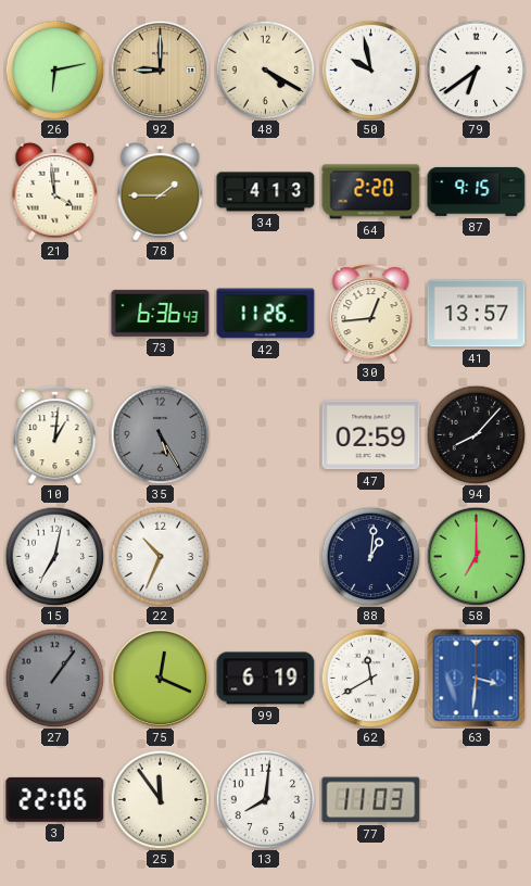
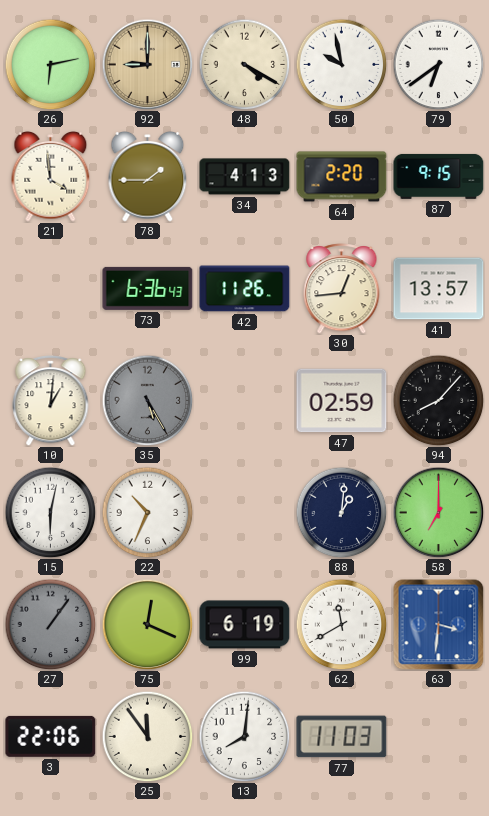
15: 7:02 -> 6:02
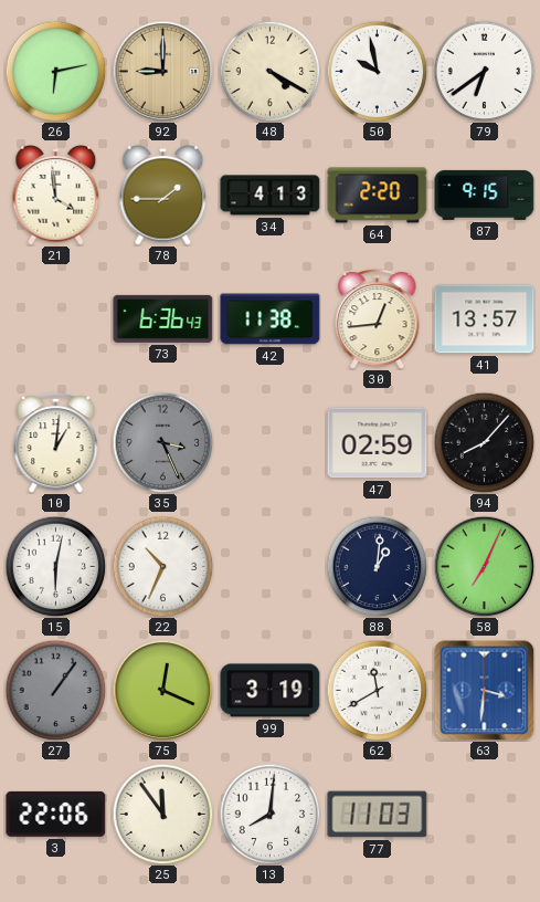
42: 11:26 -> 11:38
35: 5:25 -> 3:26
58: 7:00 -> 7:04
99: 6:19 -> 3:19
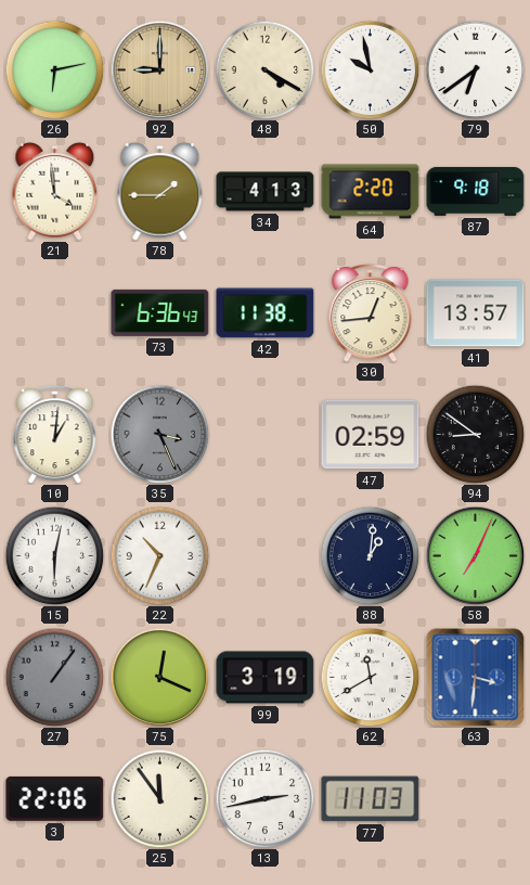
87: 9:15 -> 9:18
94: 8:07 -> 8:51
13: 8:01 -> 2:43
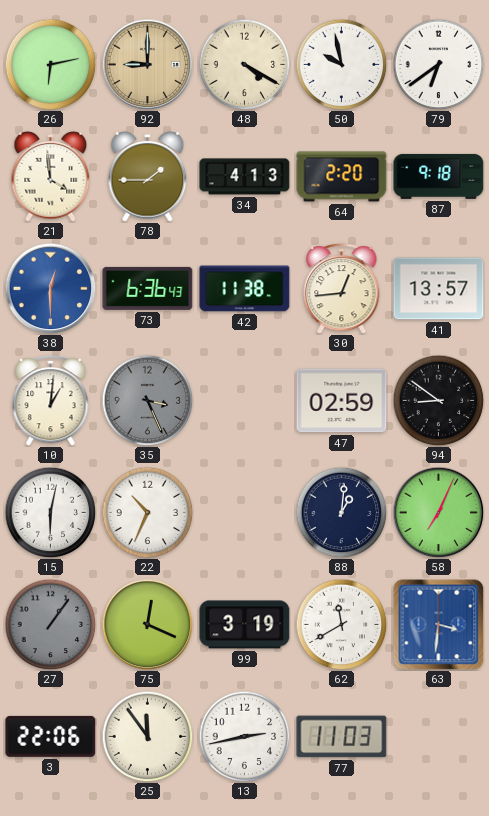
38: none -> 12:30
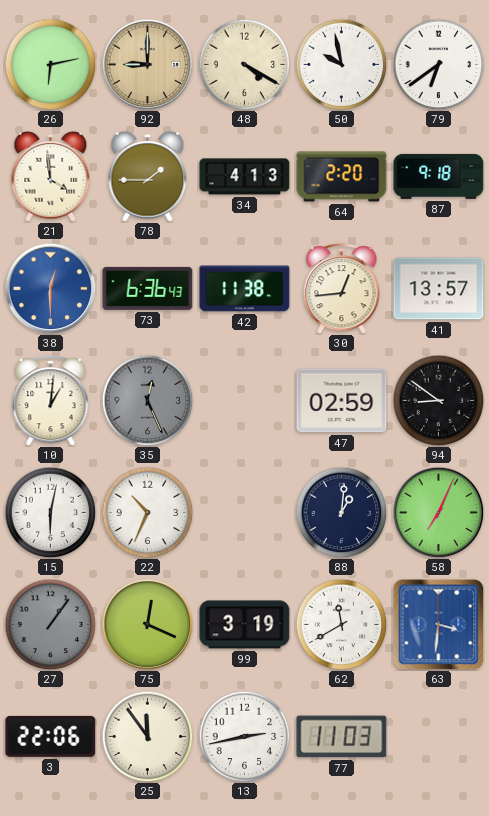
35: 3:26 -> 12:26
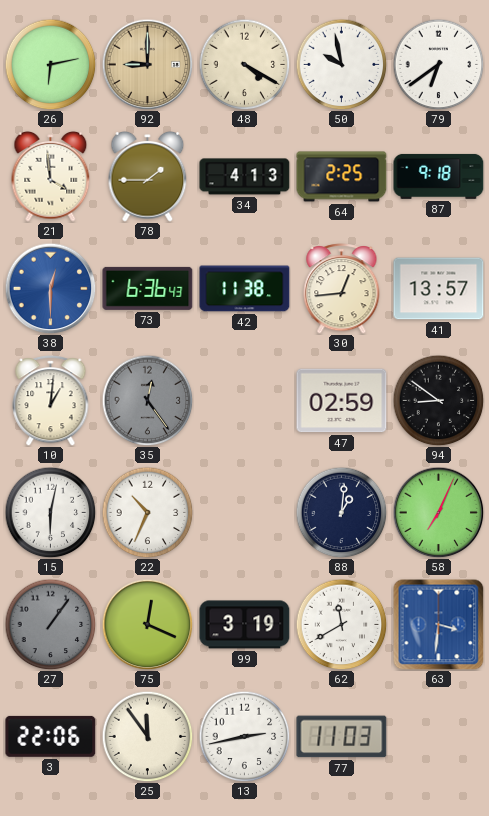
64: 2:20 -> 2:25
35: 12:26 -> 12:24
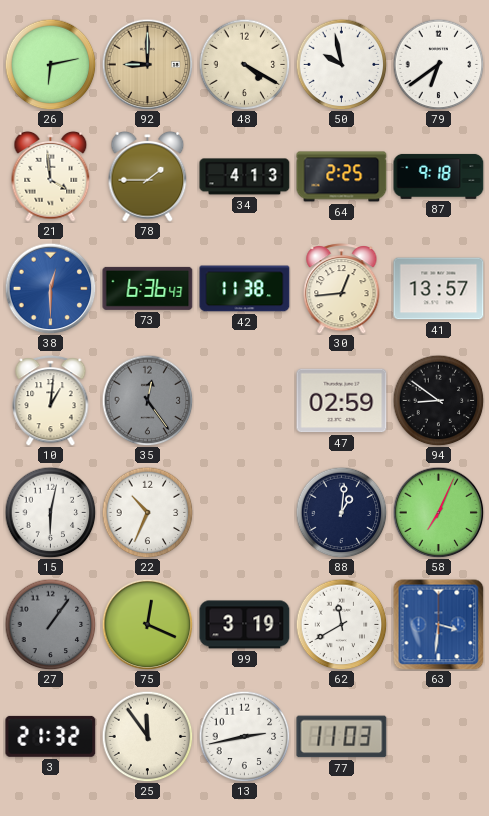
3: 22:06 -> 21:32
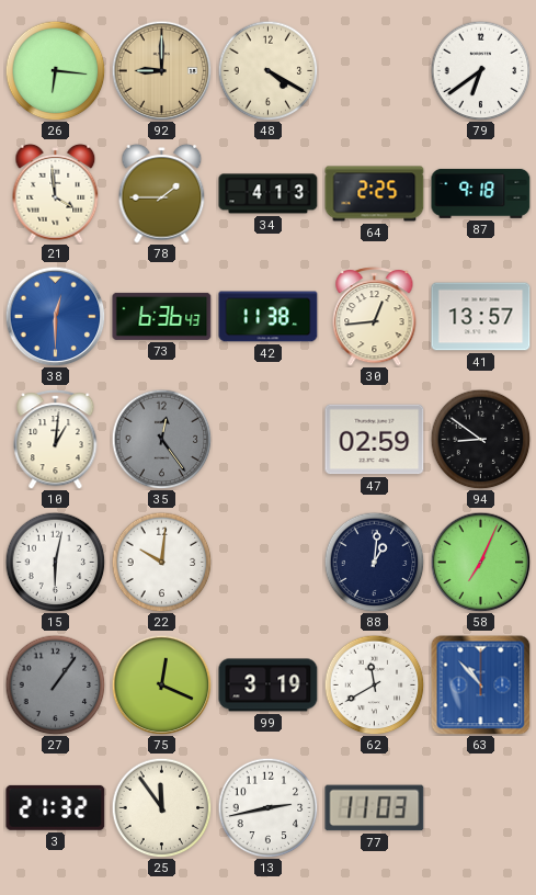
26: 6:13 -> 6:16
50: 9:58 -> none
22: 10:34 -> 10:01
63: 3:31 -> 10:53
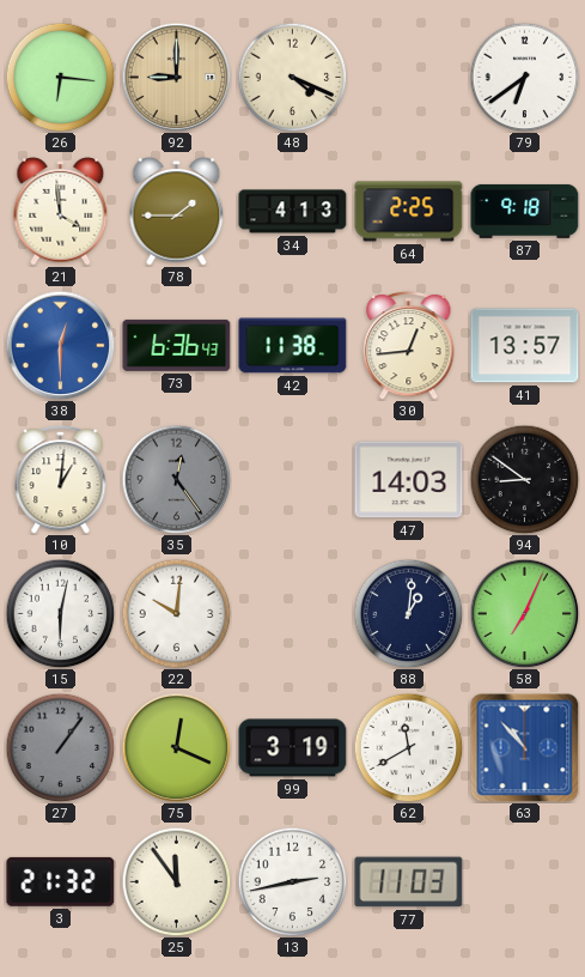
48: 4:20 -> 4:19
47: 02:59 -> 14:03
